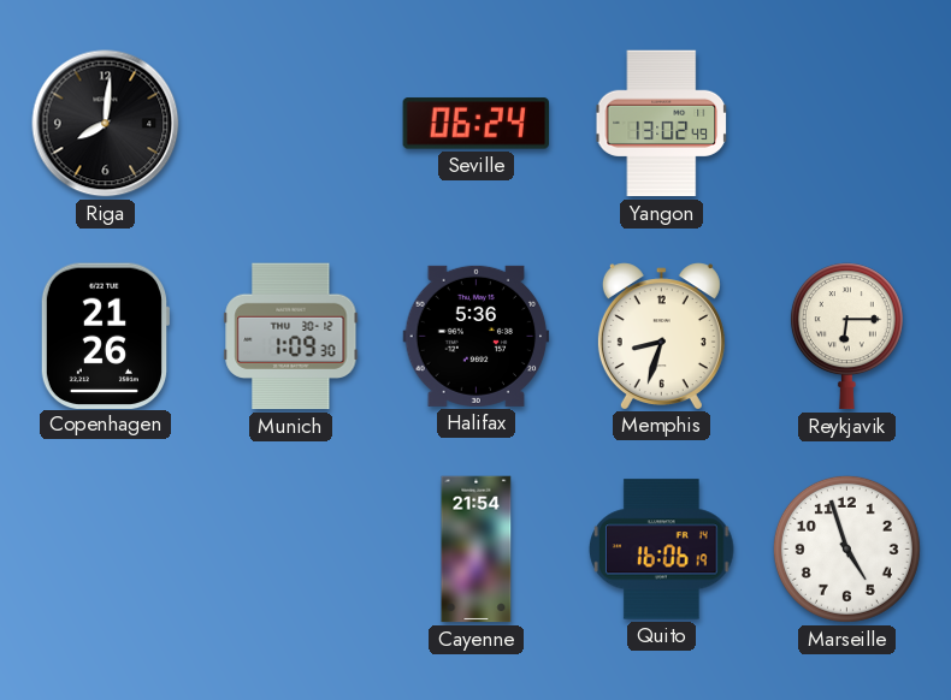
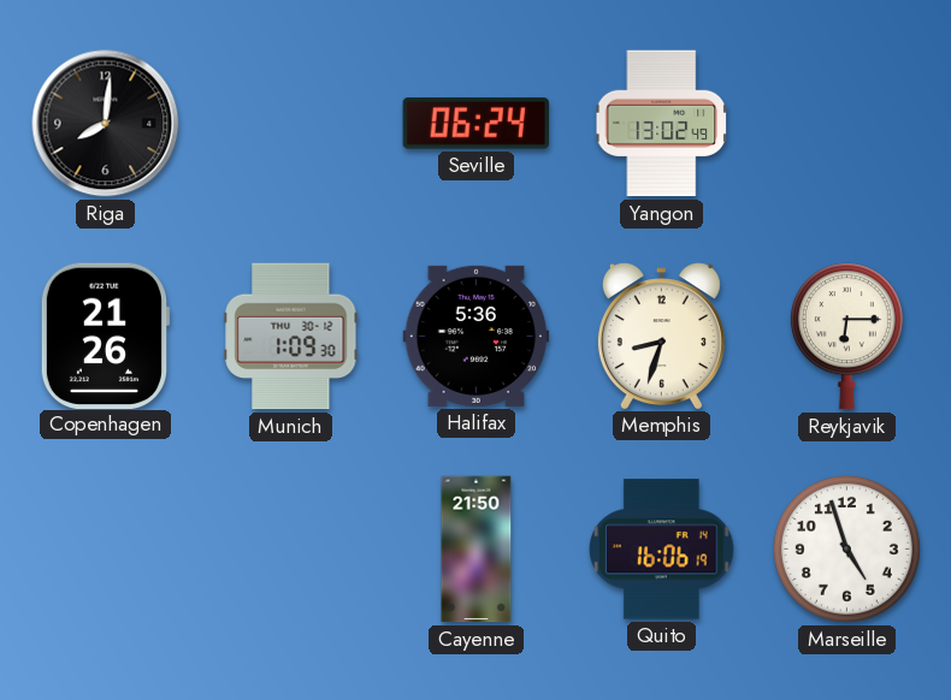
Cayenne: 21:54 -> 21:50
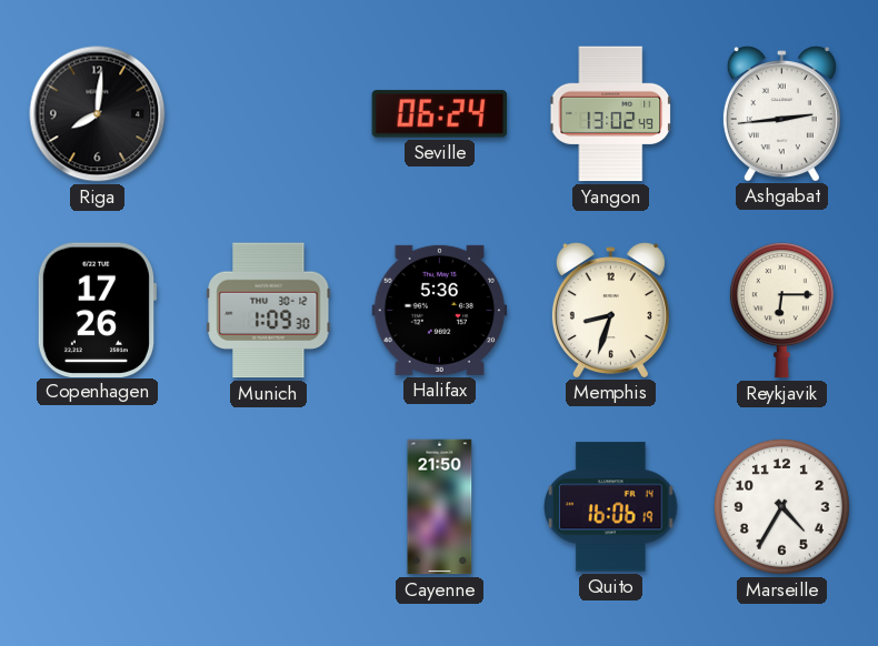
Ashgabat: none -> 2:44
Copenhagen: 21:26 -> 17:26
Marseille: 4:57 -> 4:35
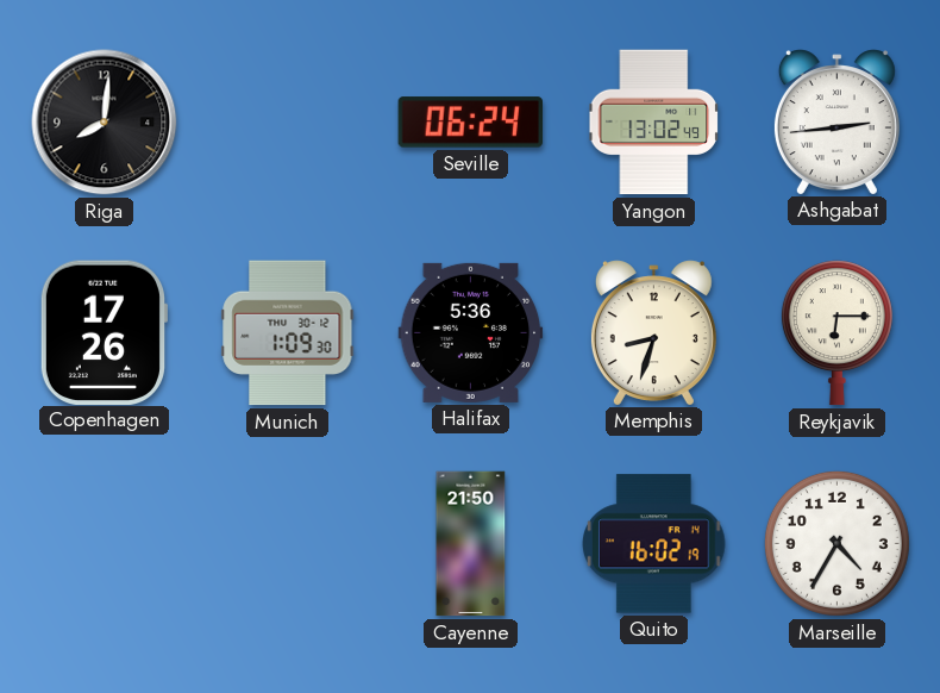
Quito: 16:06 -> 16:02
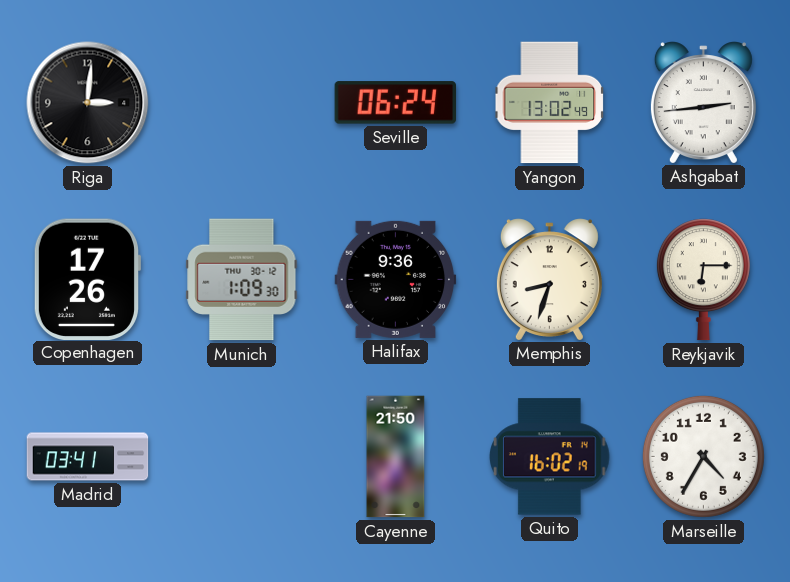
Riga: 8:01 -> 3:01
Halifax: 5:36 -> 9:36
Madrid: none -> 03:41
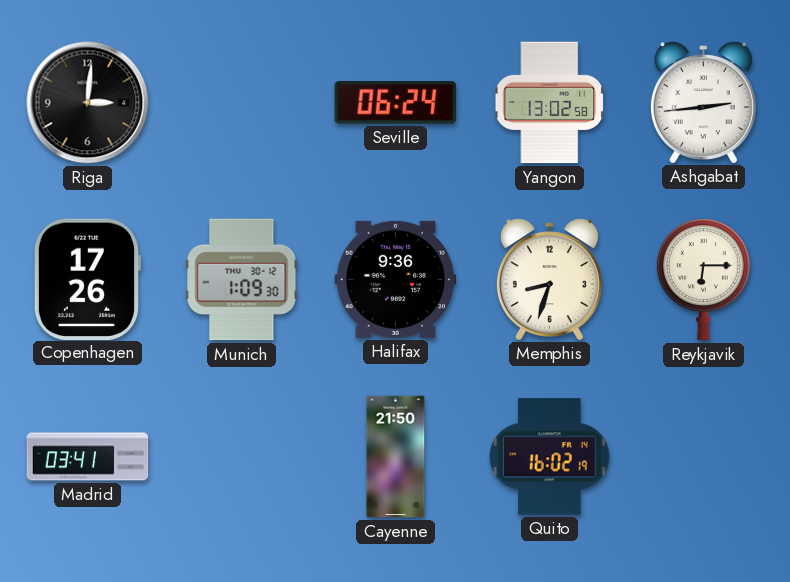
Yangon: 13:02:49 -> 13:02:58
Marseille: 4:35 -> none
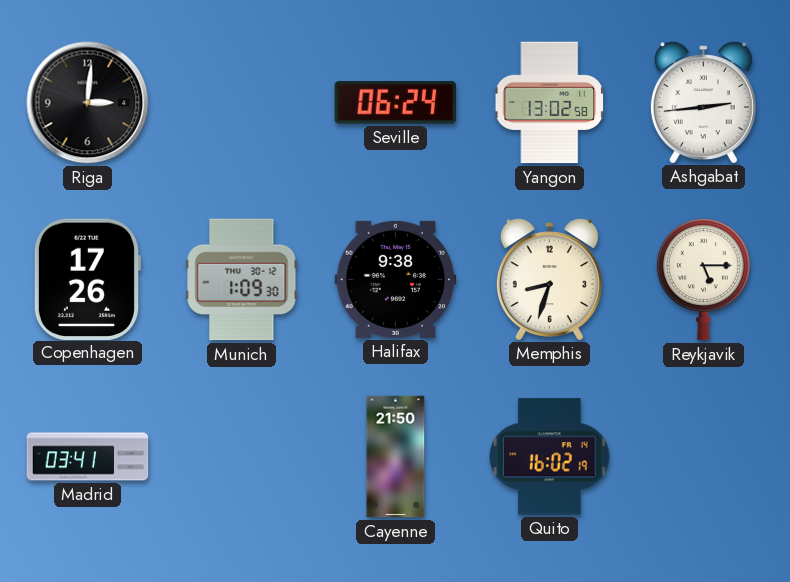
Halifax: 9:36 -> 9:38
Reykjavik: 6:15 -> 5:15
